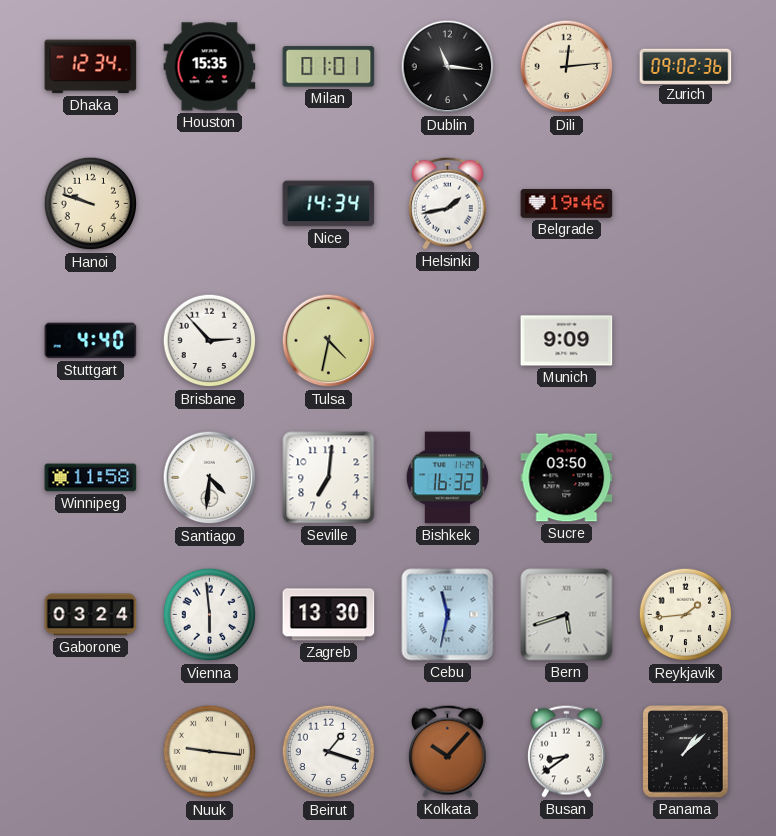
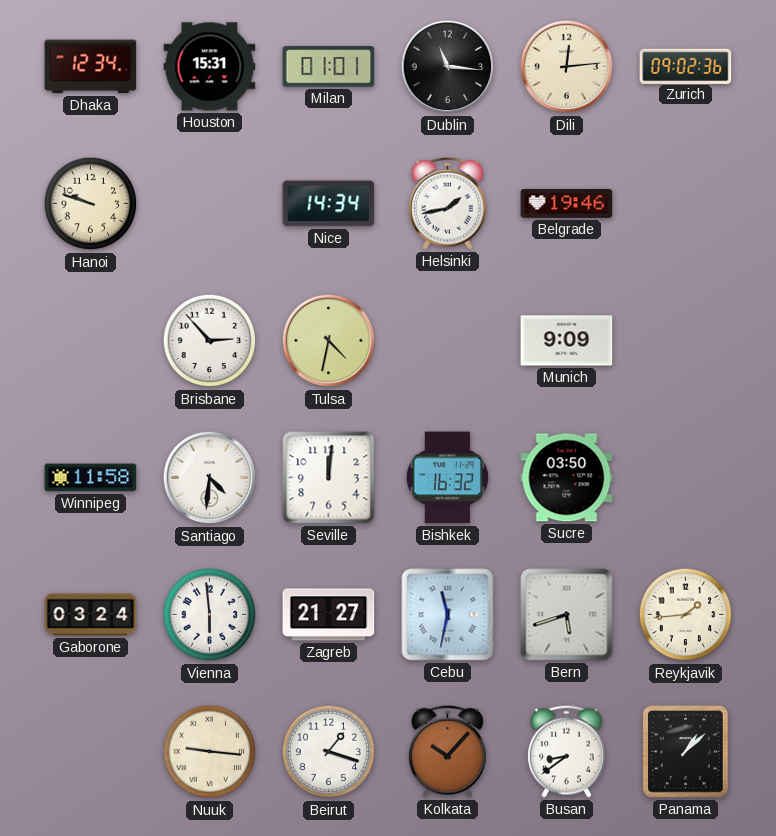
Houston: 15:35 -> 15:31
Stuttgart: 4:40 -> none
Seville: 7:01 -> 12:01
Zagreb: 13:30 -> 21:27
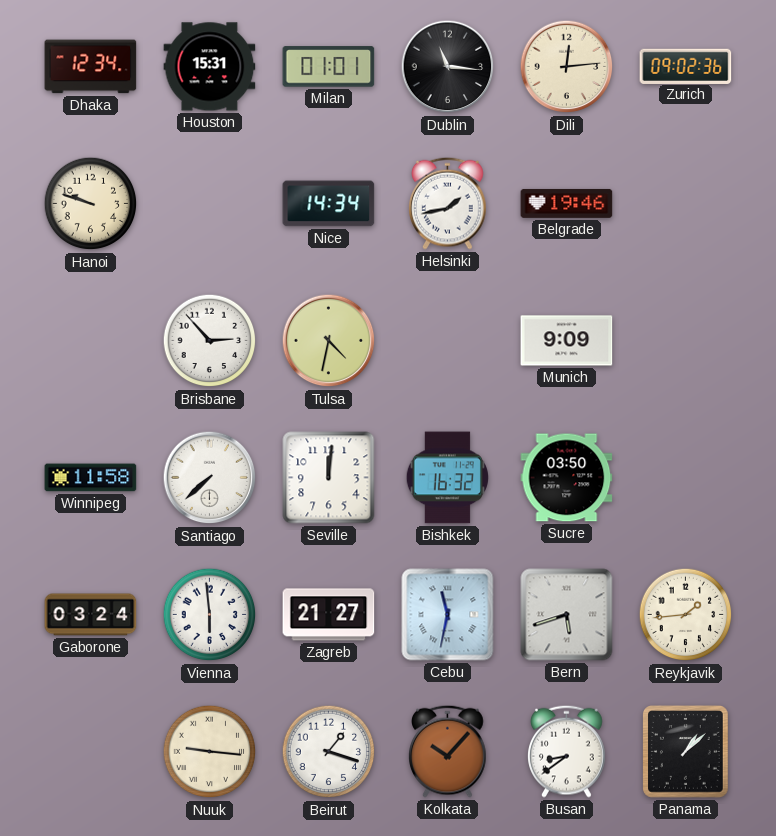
Santiago: 4:31 -> 7:38
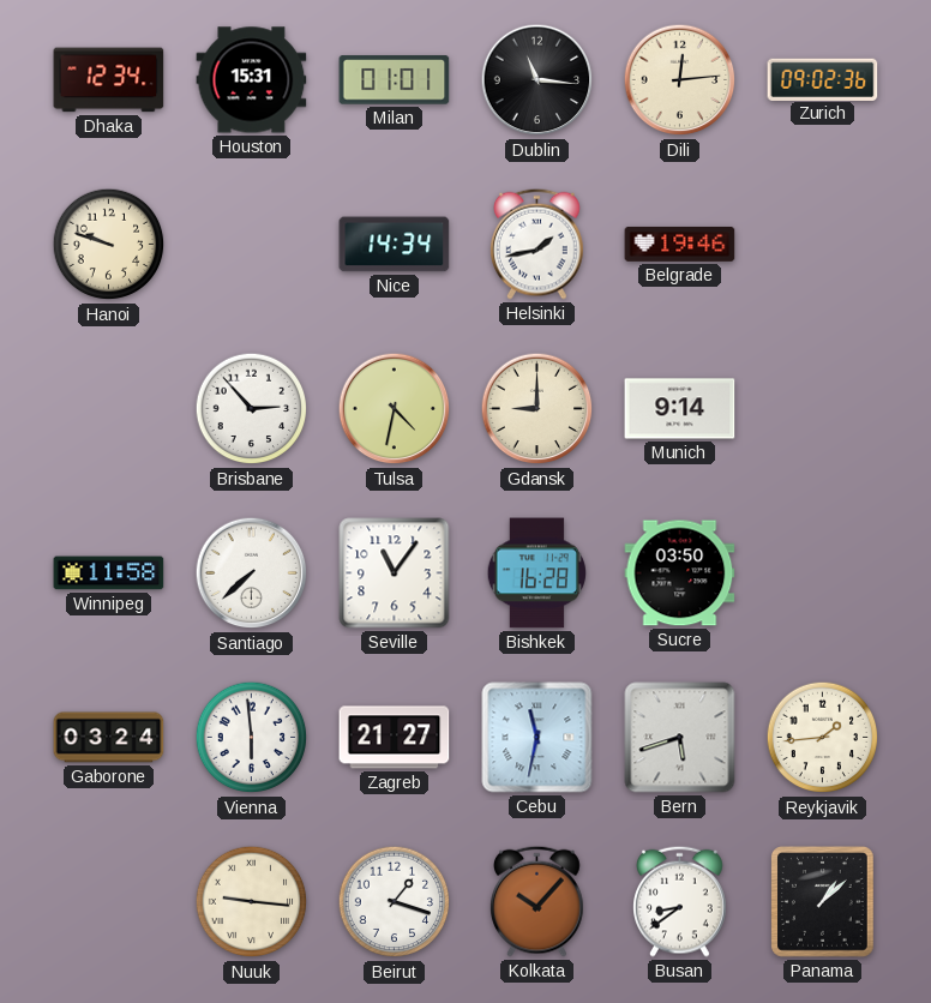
Gdansk: none -> 9:00
Munich: 9:09 -> 9:14
Seville: 12:01 -> 11:06
Bishkek: 16:32 -> 16:28
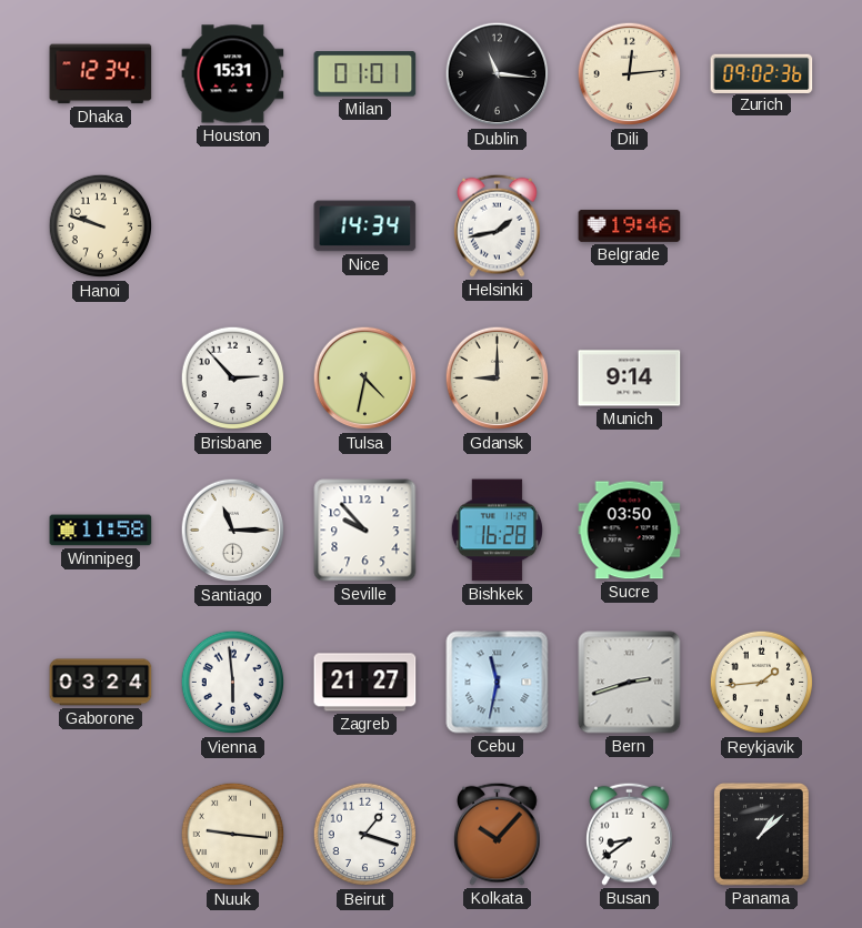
Santiago: 7:38 -> 11:15
Seville: 11:06 -> 9:53
Bern: 5:42 -> 2:42
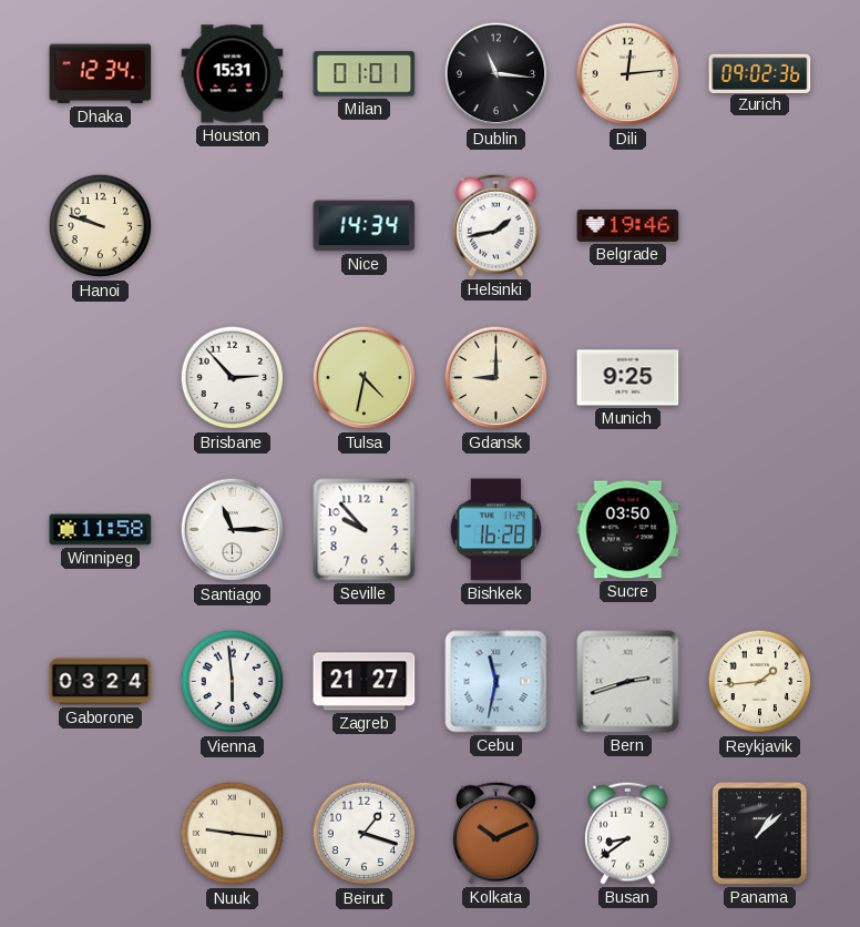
Munich: 9:14 -> 9:25
Kolkata: 10:07 -> 10:11
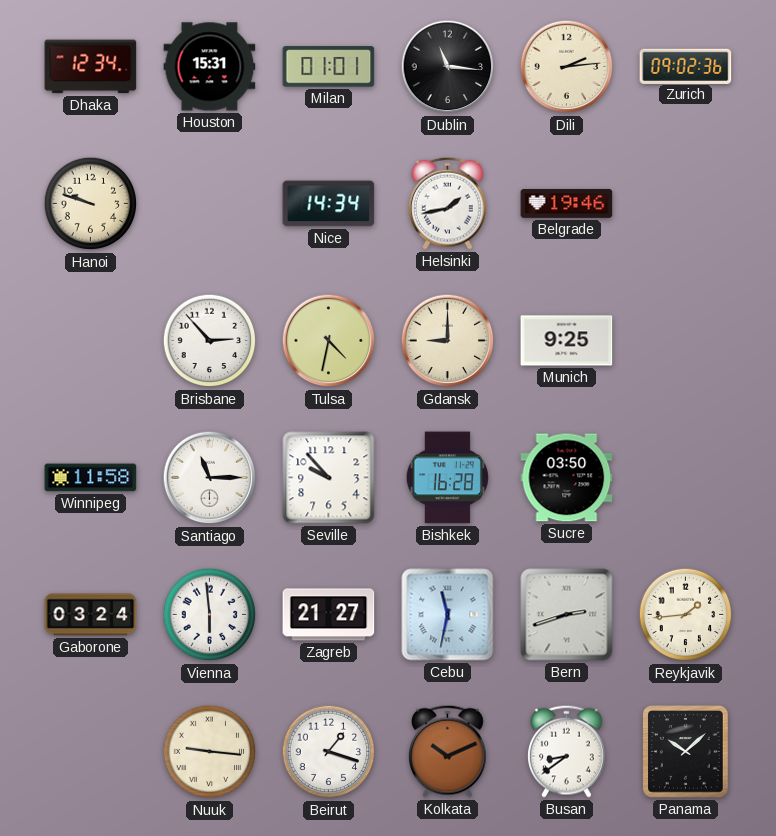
Dili: 12:14 -> 2:14
Panama: 1:08 -> 10:08
